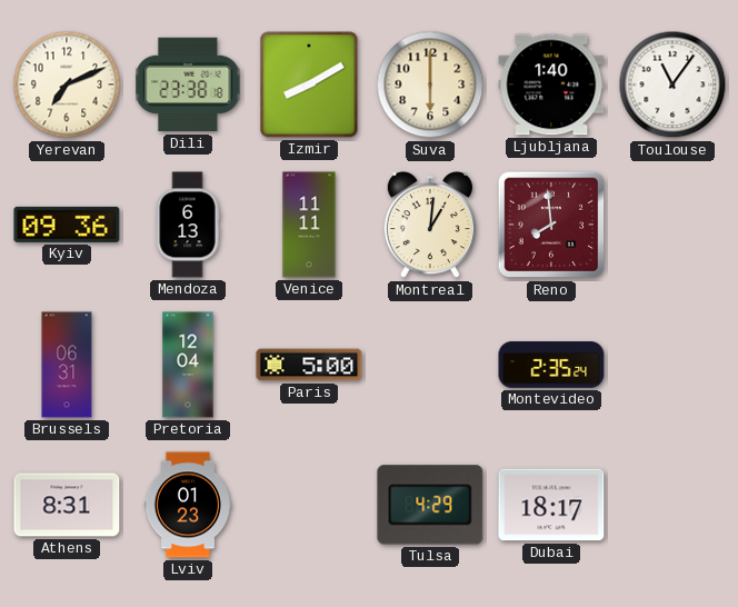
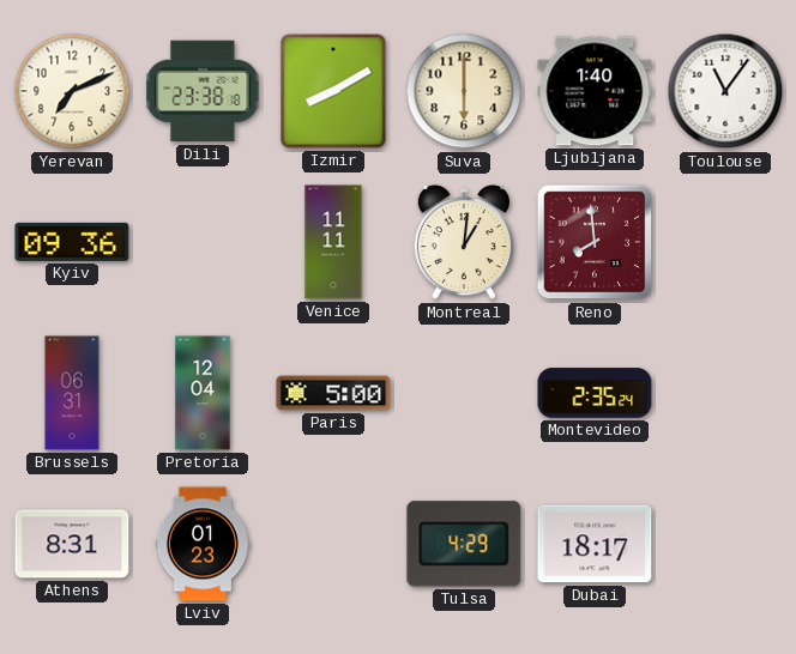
Mendoza: 6:13 -> none
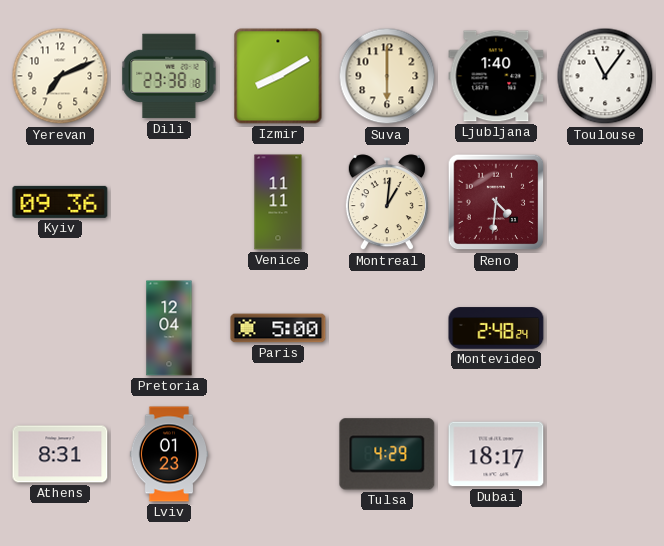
Reno: 7:59 -> 4:31
Brussels: 06:31 -> none
Montevideo: 2:35 -> 2:48
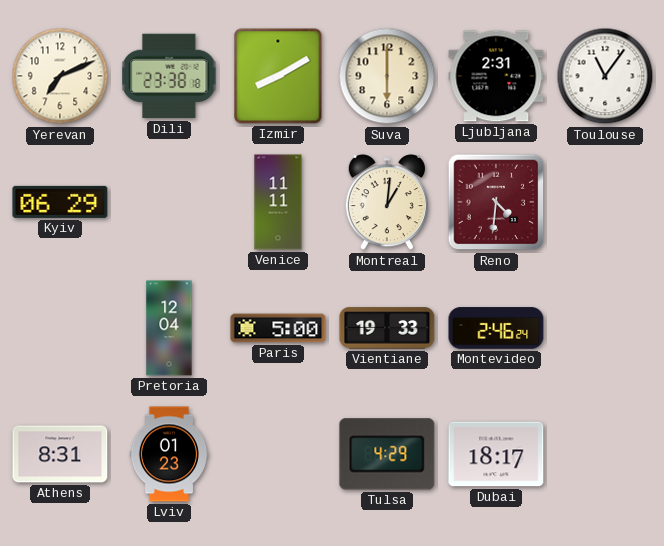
Ljubljana: 1:40 -> 2:31
Kyiv: 09:36 -> 06:29
Vientiane: none -> 19:33
Montevideo: 2:48 -> 2:46
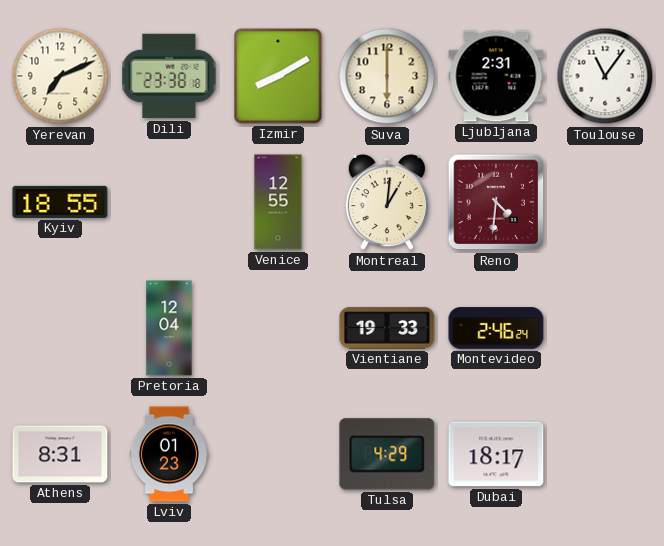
Kyiv: 06:29 -> 18:55
Venice: 11:11 -> 12:55
Paris: 5:00 -> none
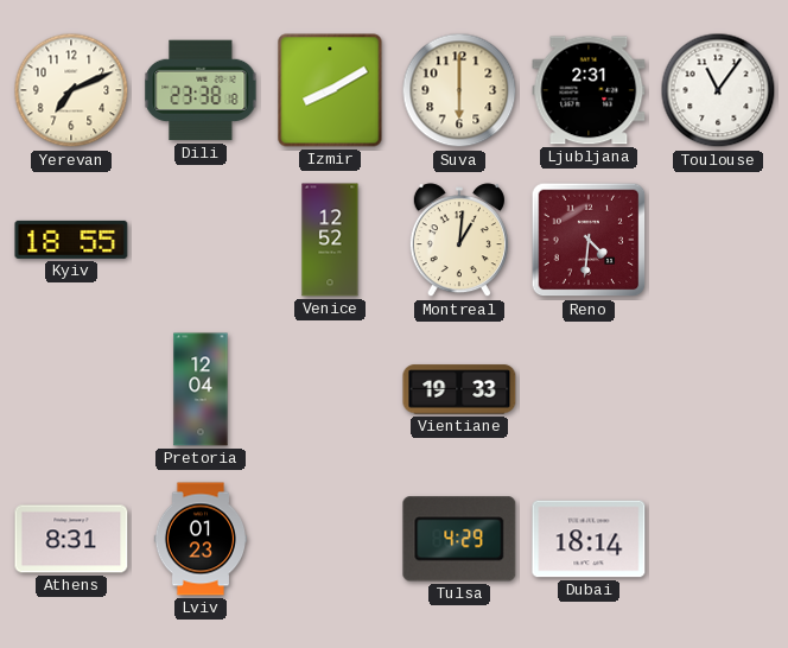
Venice: 12:55 -> 12:52
Montevideo: 2:46 -> none
Dubai: 18:17 -> 18:14
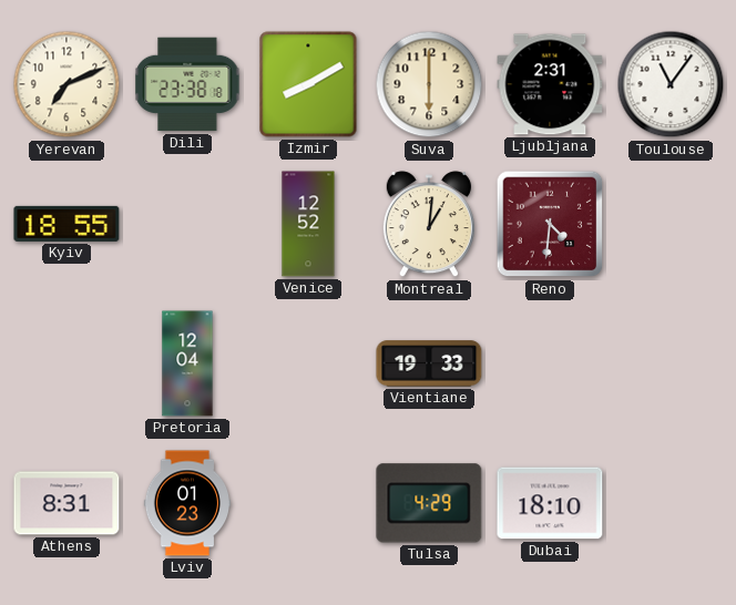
Dubai: 18:14 -> 18:10
